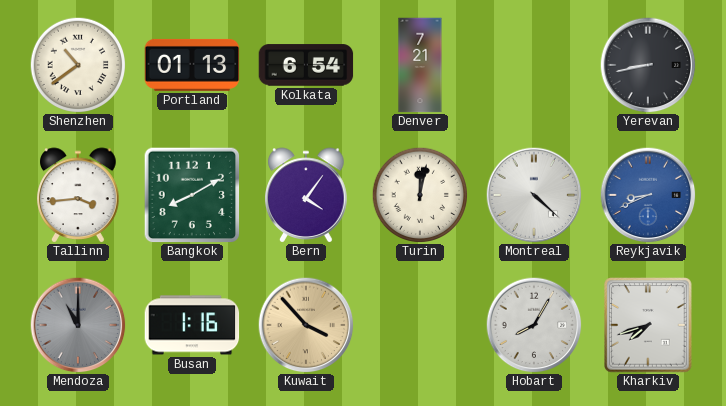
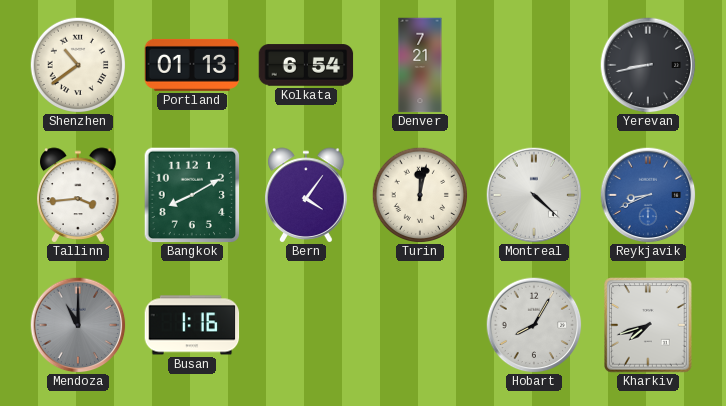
Kuwait: 3:53 -> none
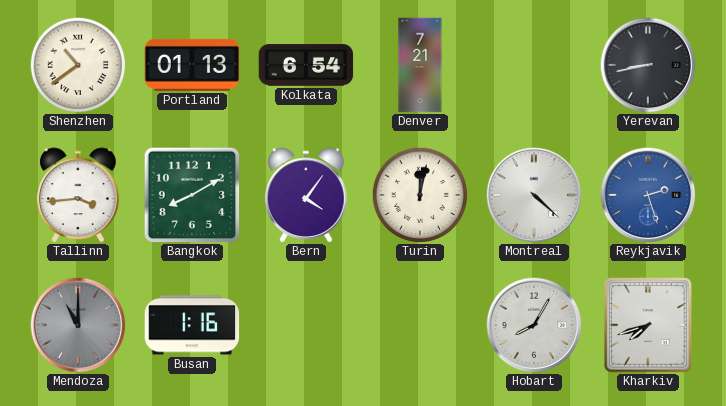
Reykjavik: 8:41 -> 2:27
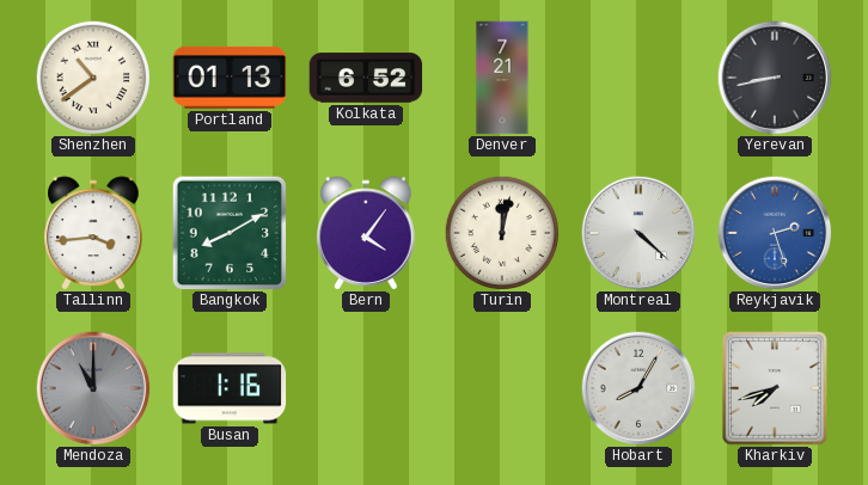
Kolkata: 6:54 -> 6:52
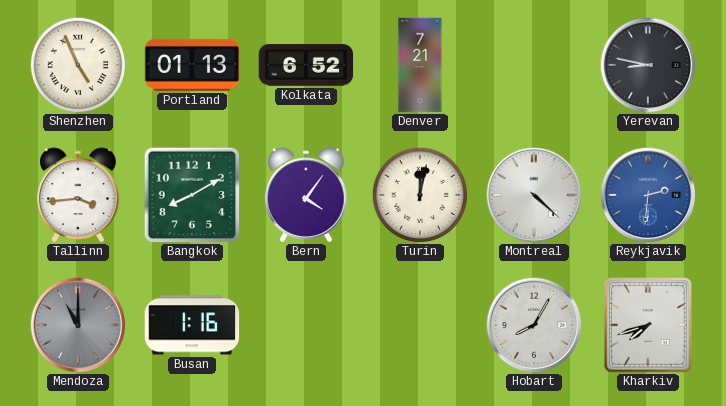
Shenzhen: 10:39 -> 4:56
Yerevan: 8:43 -> 8:47
Reykjavik: 2:27 -> 2:31
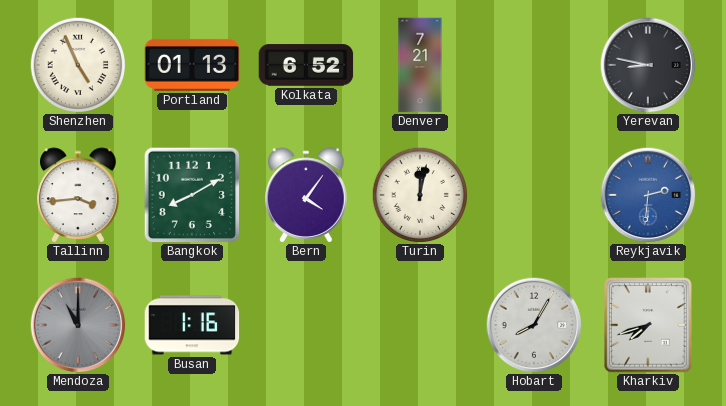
Montreal: 4:22 -> none
